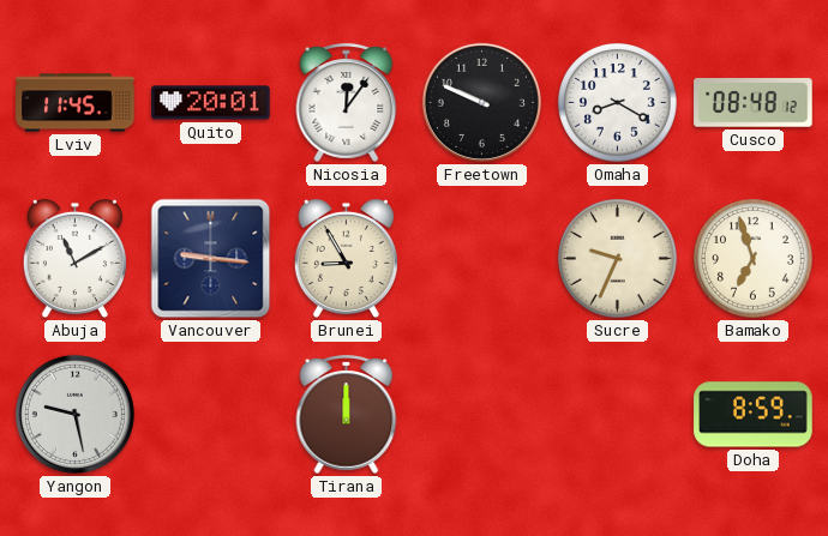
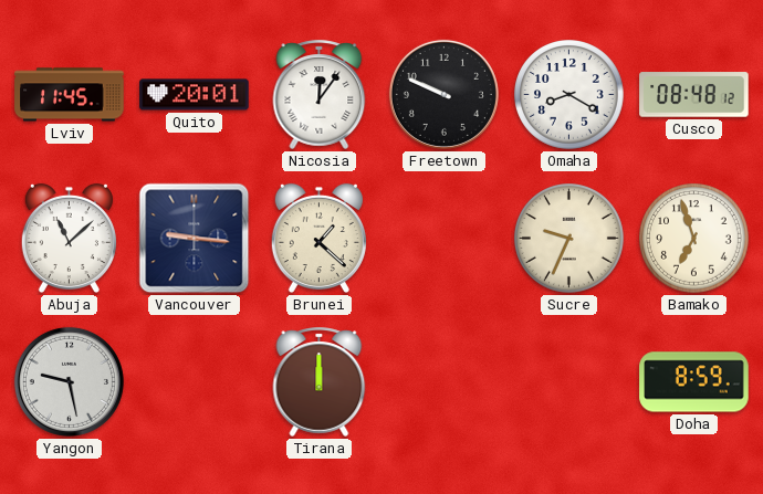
Abuja: 11:10 -> 11:08
Brunei: 8:55 -> 1:22
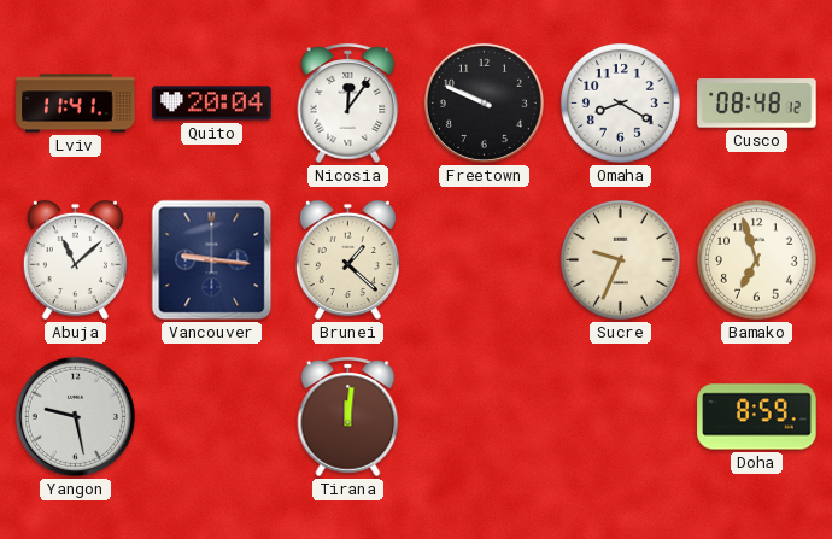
Lviv: 11:45 -> 11:41
Quito: 20:01 -> 20:04
Tirana: 12:00 -> 12:01
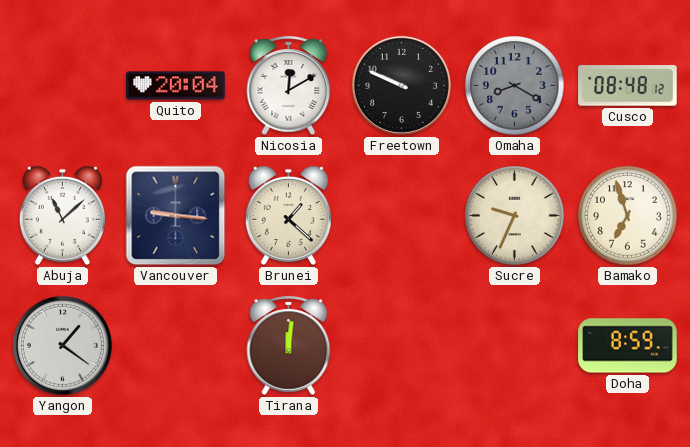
Lviv: 11:41 -> none
Nicosia: 12:06 -> 12:10
Omaha dial: white -> grey
Yangon: 9:28 -> 1:21
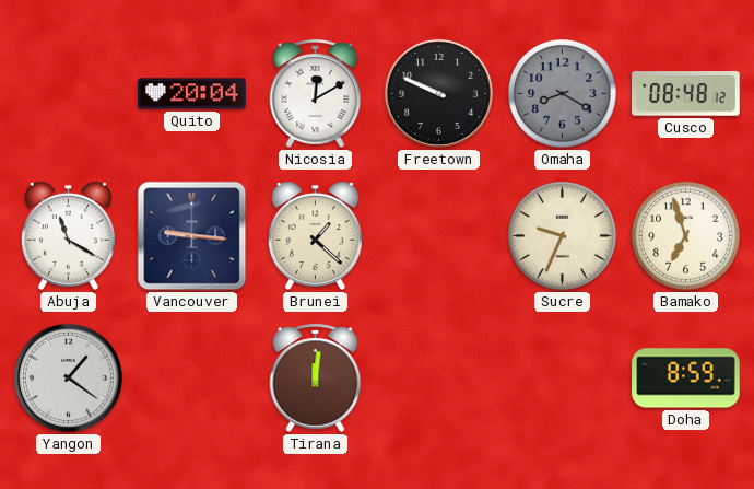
Abuja: 11:08 -> 11:20
